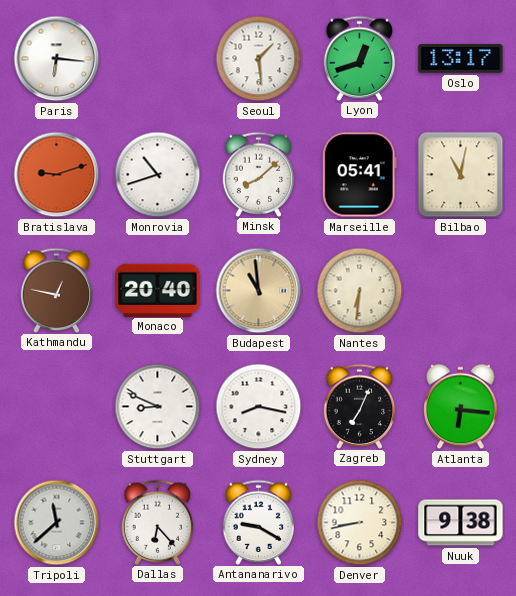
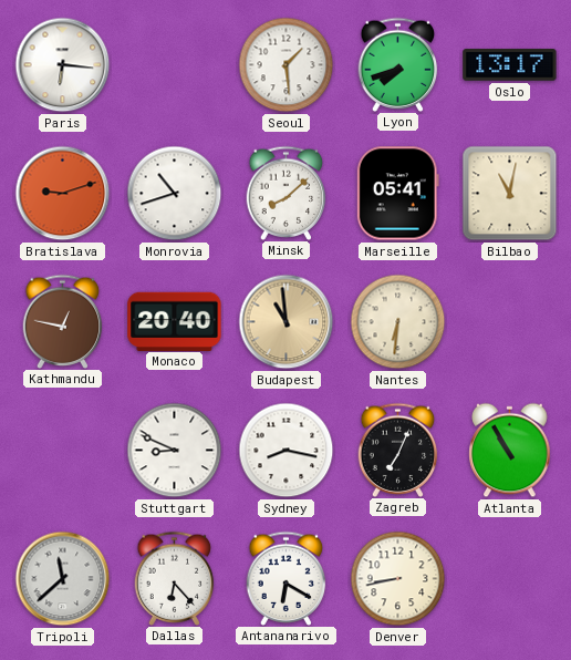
Lyon: 12:42 -> 7:42
Atlanta: 6:16 -> 10:55
Antananarivo: 9:20 -> 6:20
Nuuk: 9:38 -> none
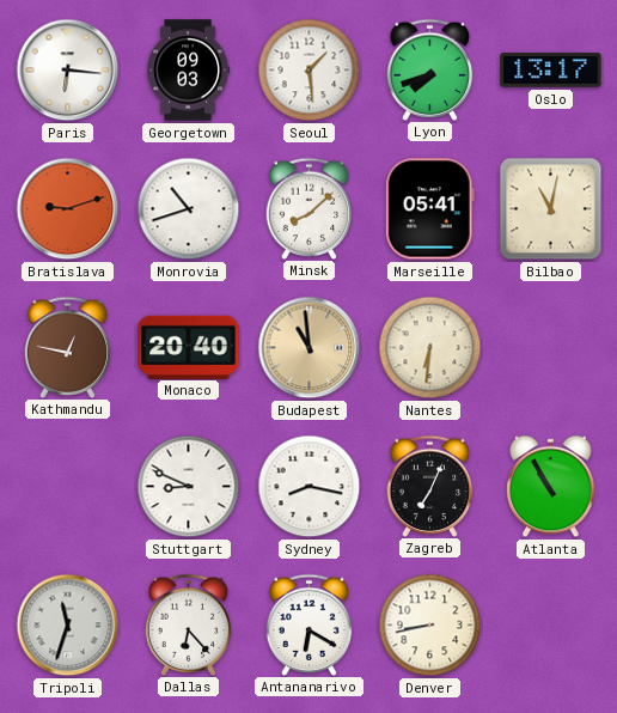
Georgetown: none -> 09:03
Tripoli: 11:38 -> 11:33
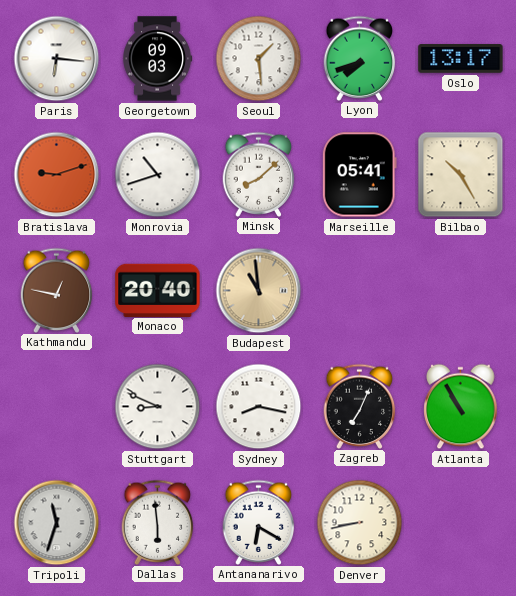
Bilbao: 11:02 -> 10:25
Nantes: 6:31 -> none
Dallas: 6:23 -> 5:59
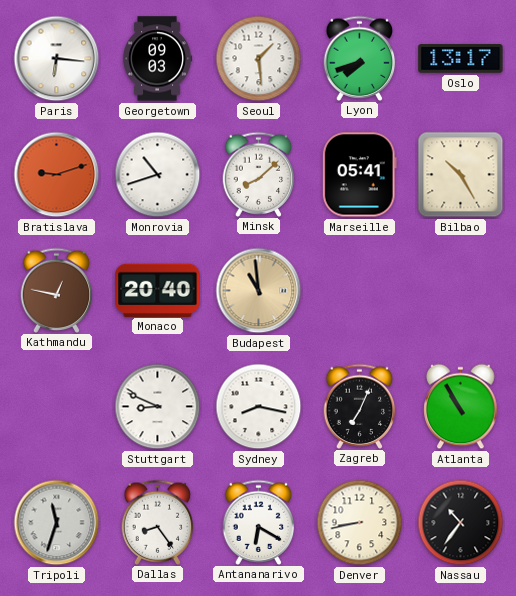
Dallas: 5:59 -> 8:24
Nassau: none -> 10:36
